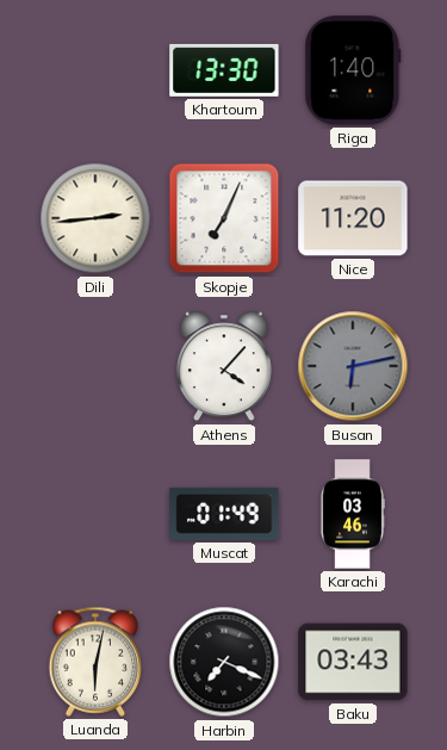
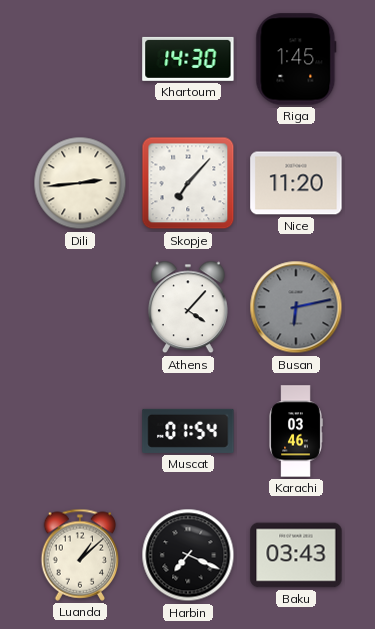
Khartoum: 13:30 -> 14:30
Riga: 1:40 -> 1:45
Skopje: 7:04 -> 7:07
Muscat: 01:49 -> 01:54
Luanda: 6:02 -> 1:08
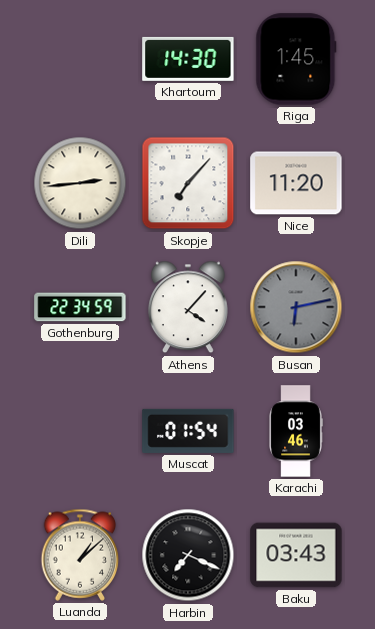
Gothenburg: none -> 22:34
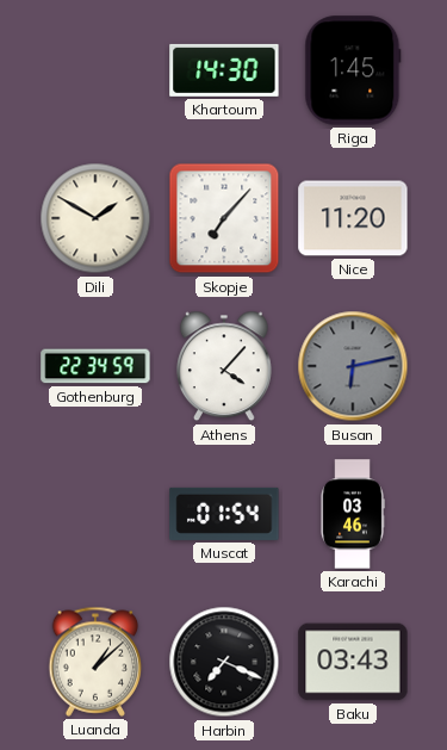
Dili: 2:44 -> 1:50
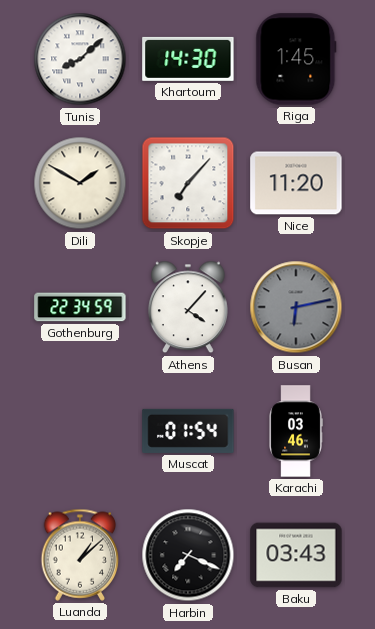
Tunis: none -> 8:08
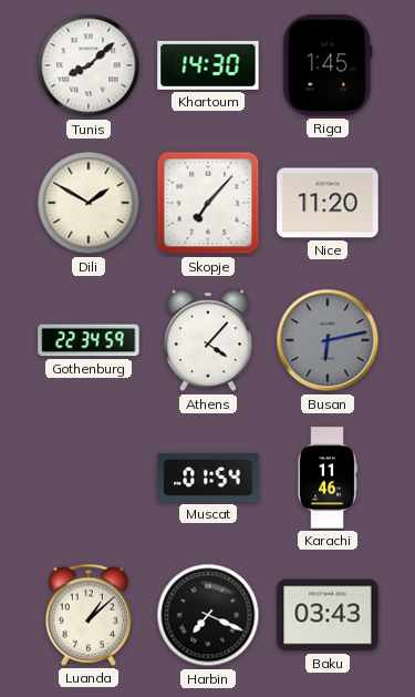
Karachi: 03:46 -> 11:46
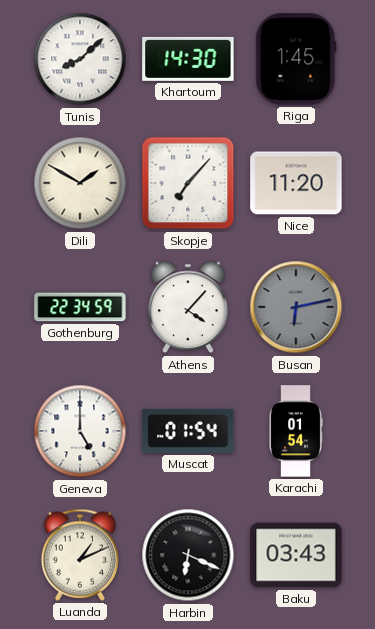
Geneva: none -> 5:00
Karachi: 11:46 -> 01:54
Luanda: 1:08 -> 1:11
Harbin: 7:19 -> 6:19
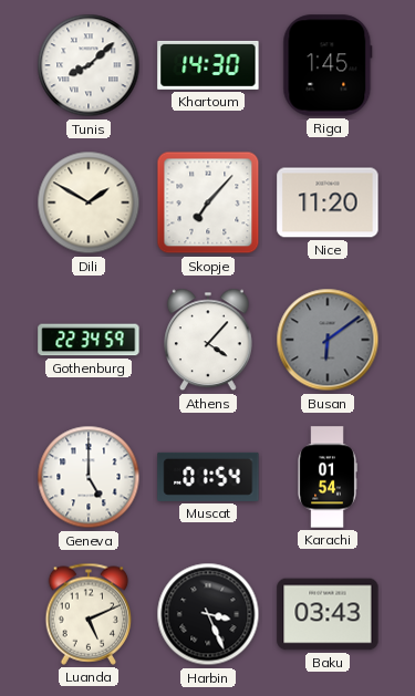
Busan: 6:13 -> 6:09
Luanda: 1:11 -> 5:11
Harbin: 6:19 -> 3:26
